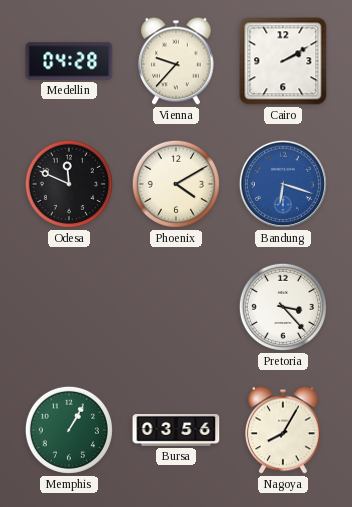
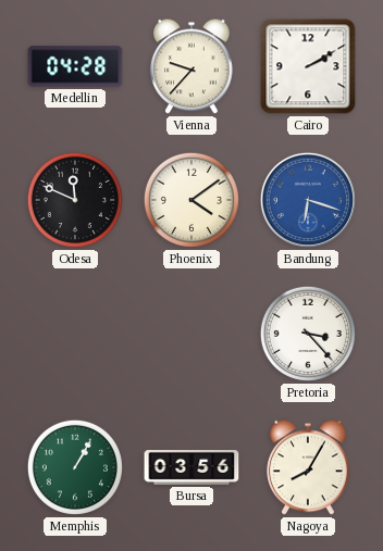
Phoenix: 4:10 -> 4:09
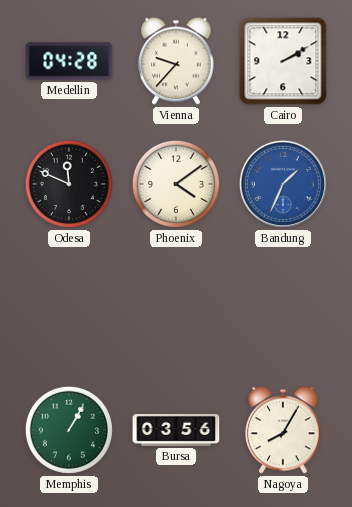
Bandung: 6:18 -> 1:34
Pretoria: 3:23 -> none
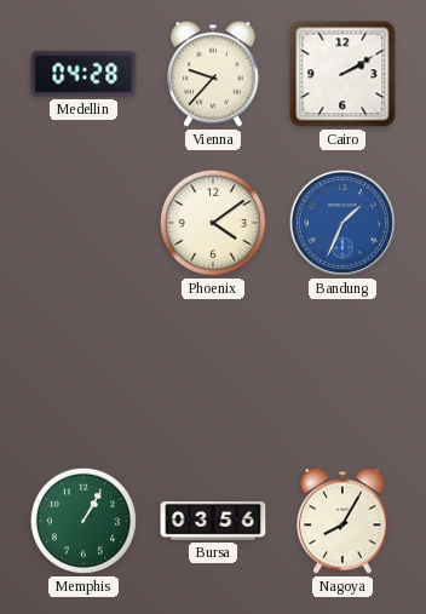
Odesa: 11:49 -> none
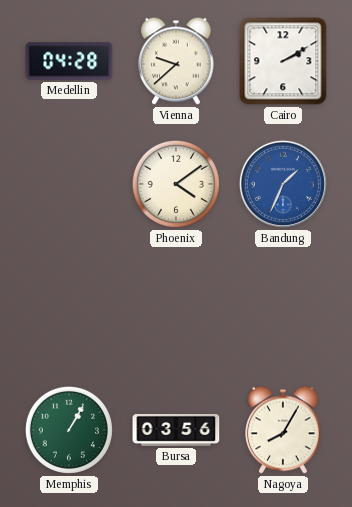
Vienna: 9:37 -> 9:38
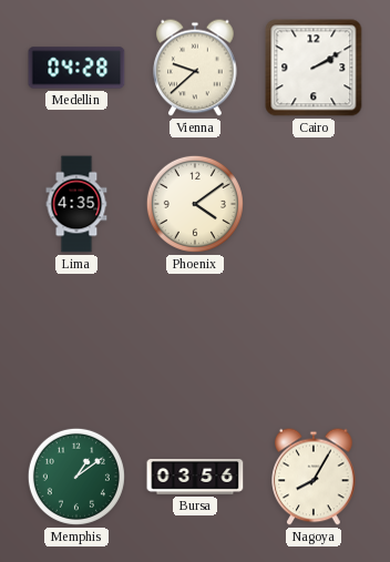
Lima: none -> 4:35
Bandung: 1:34 -> none
Memphis: 1:05 -> 1:09
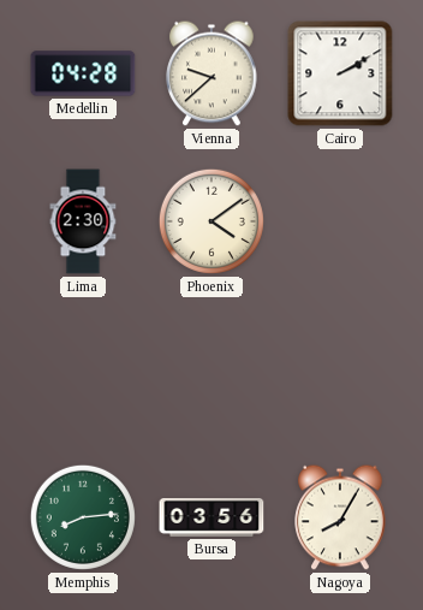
Lima: 4:35 -> 2:30
Memphis: 1:09 -> 8:14
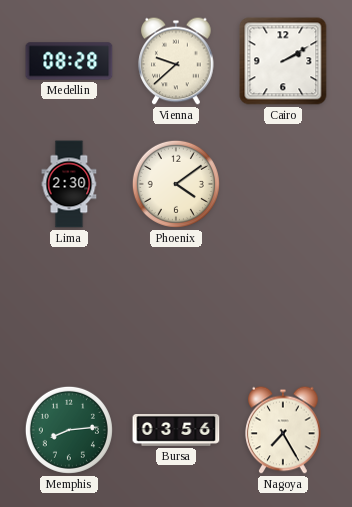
Medellin: 04:28 -> 08:28
Nagoya: 8:05 -> 7:25
